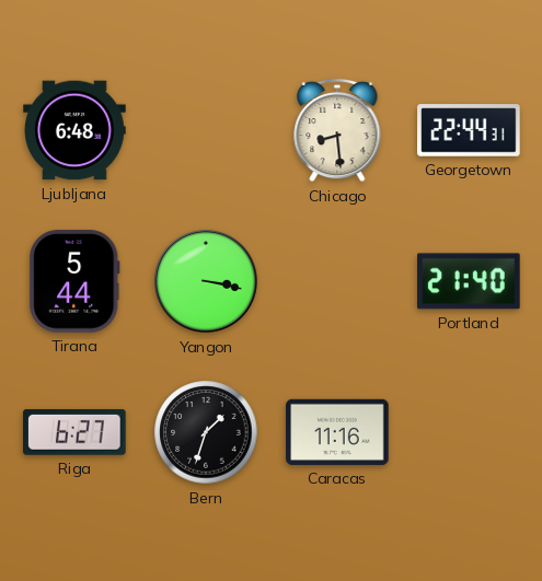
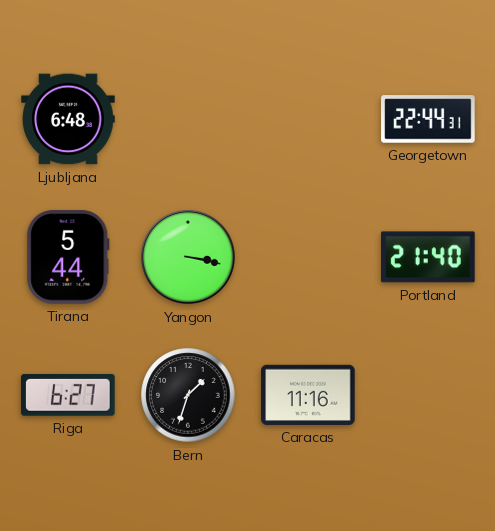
Chicago: 8:29 -> none
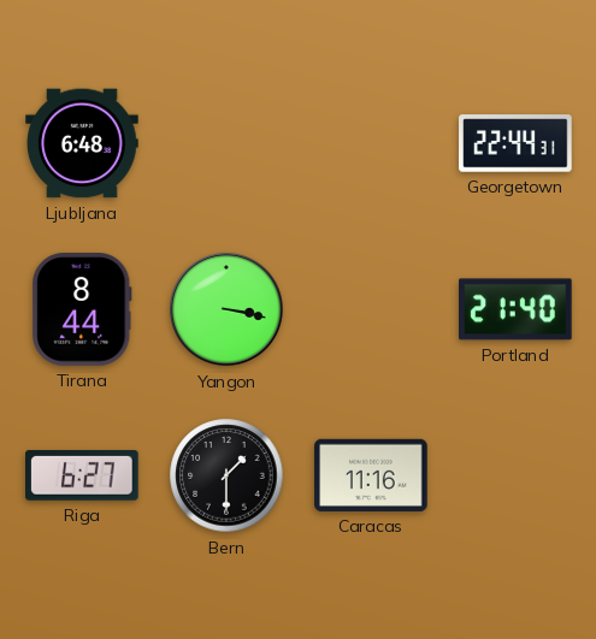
Tirana: 5:44 -> 8:44
Bern: 1:33 -> 1:30
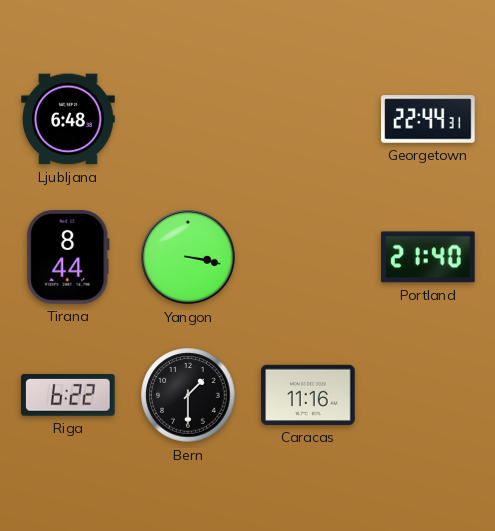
Riga: 6:27 -> 6:22
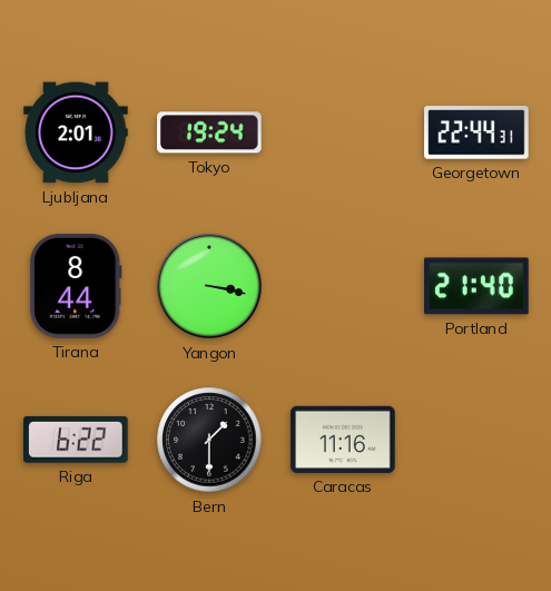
Ljubljana: 6:48 -> 2:01
Tokyo: none -> 19:24
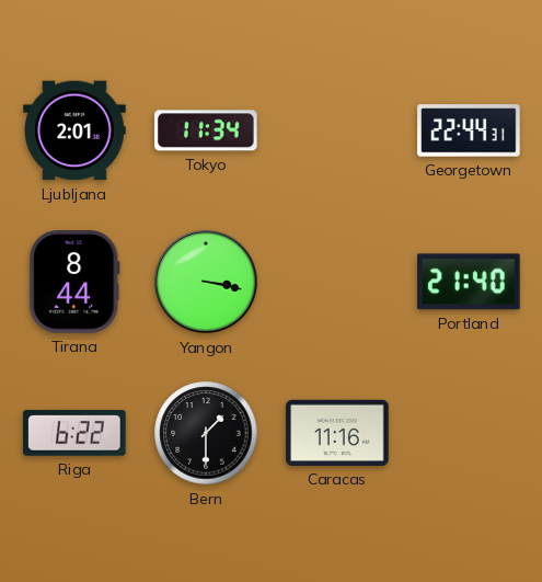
Tokyo: 19:24 -> 11:34
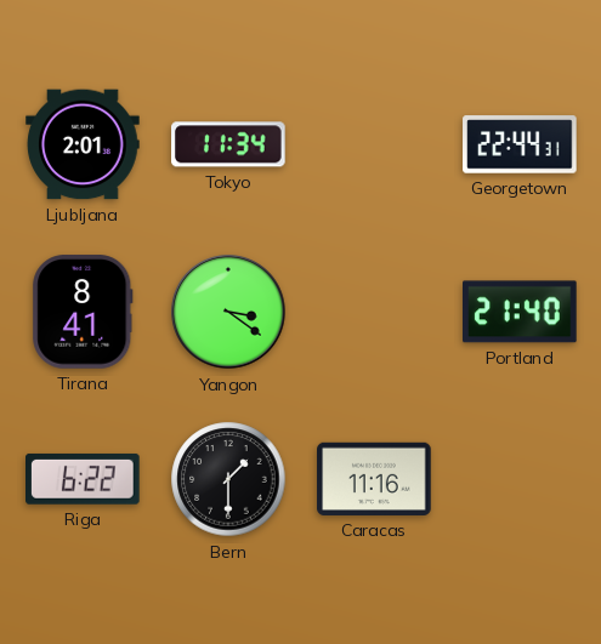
Tirana: 8:44 -> 8:41
Yangon: 3:17 -> 3:21
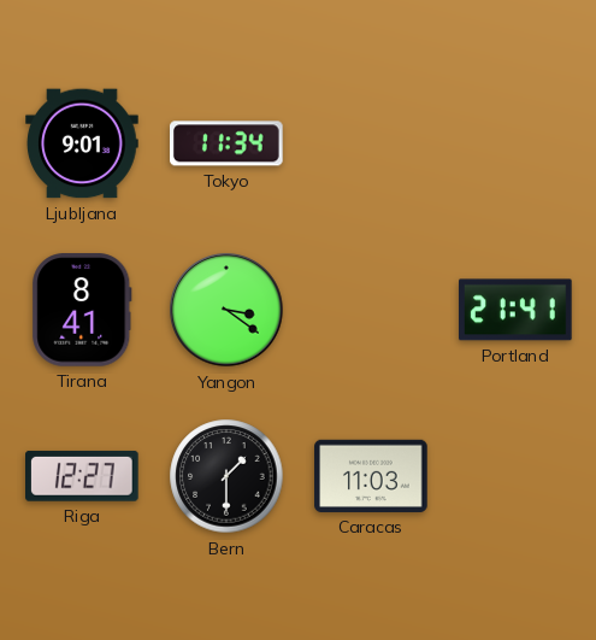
Ljubljana: 2:01 -> 9:01
Georgetown: 22:44 -> none
Portland: 21:40 -> 21:41
Riga: 6:22 -> 12:27
Caracas: 11:16 -> 11:03
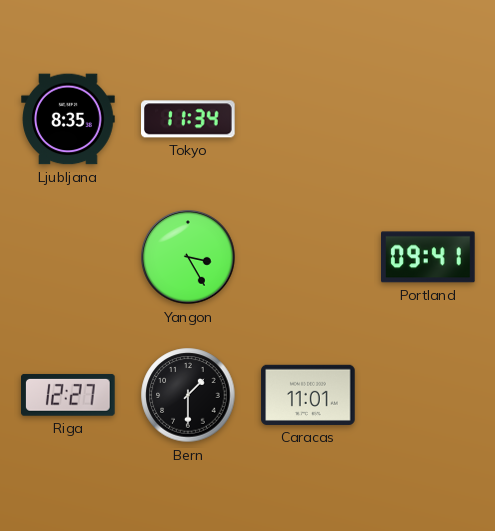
Ljubljana: 9:01 -> 8:35
Tirana: 8:41 -> none
Yangon: 3:21 -> 3:25
Portland: 21:41 -> 09:41
Caracas: 11:03 -> 11:01
